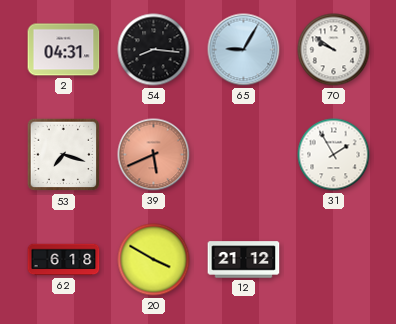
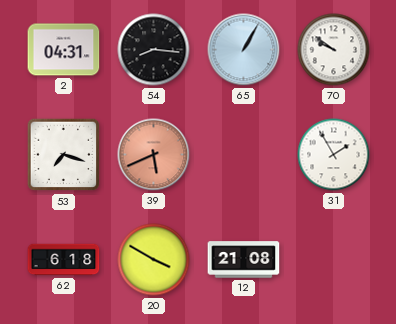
65: 9:05 -> 1:05
12: 21:12 -> 21:08
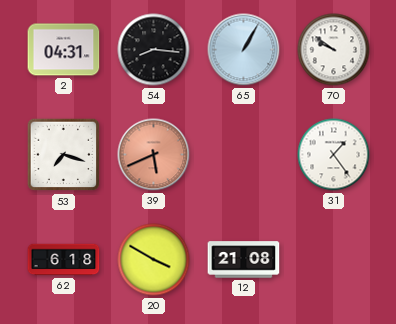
31: 1:55 -> 1:24
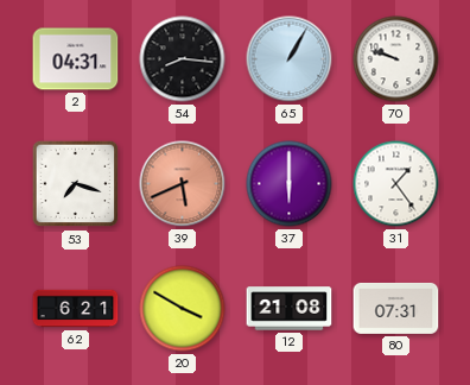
70: 9:51 -> 9:48
37: none -> 6:00
62: 6:18 -> 6:21
80: none -> 07:31
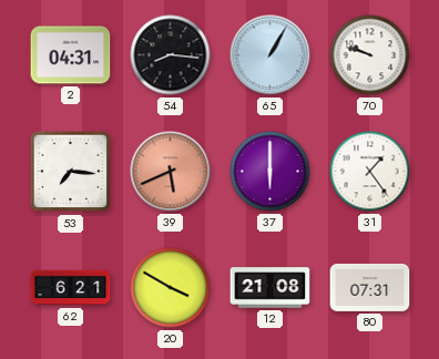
53: 7:18 -> 7:16
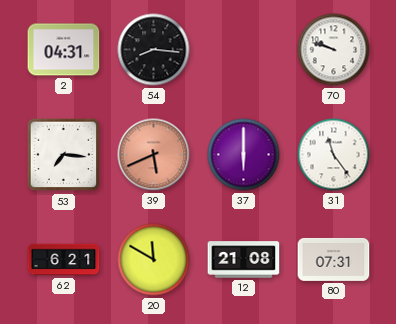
65: 1:05 -> none
31: 1:24 -> 11:24
20: 3:50 -> 11:50
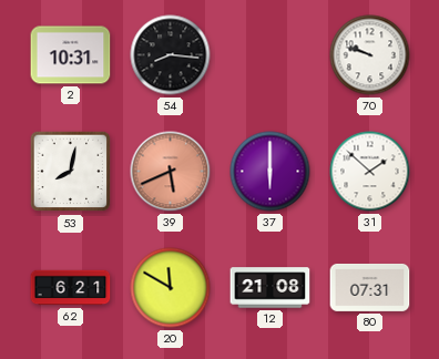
2: 04:31 -> 10:31
53: 7:16 -> 8:02
31: 11:24 -> 1:52
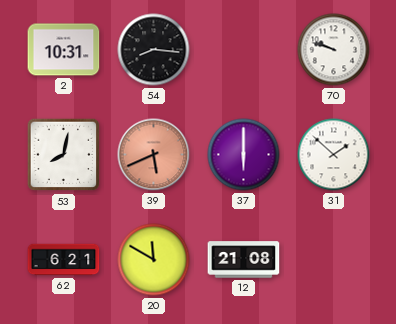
80: 07:31 -> none
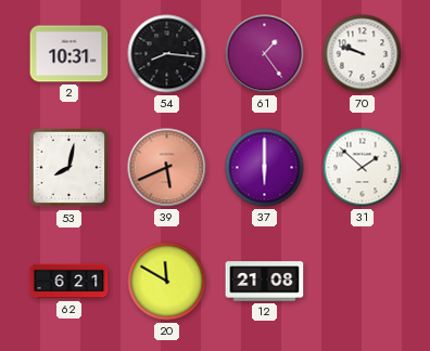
61: none -> 1:24
